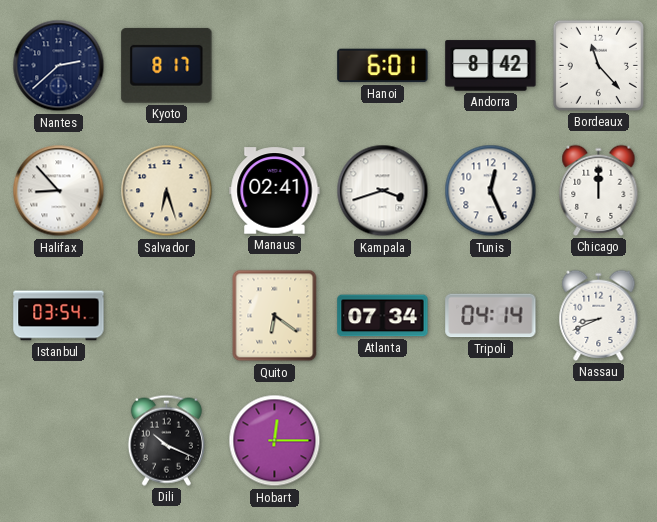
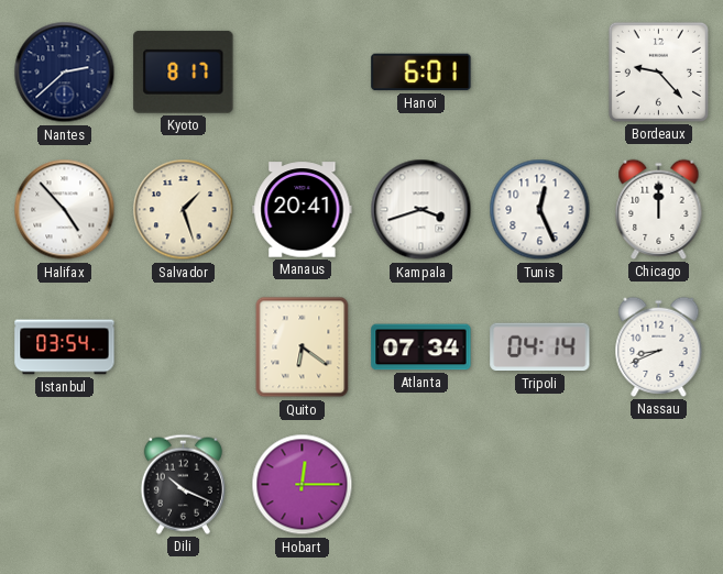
Andorra: 8:42 -> none
Bordeaux: 11:23 -> 9:23
Halifax: 8:53 -> 4:53
Salvador: 6:27 -> 1:27
Manaus: 02:41 -> 20:41
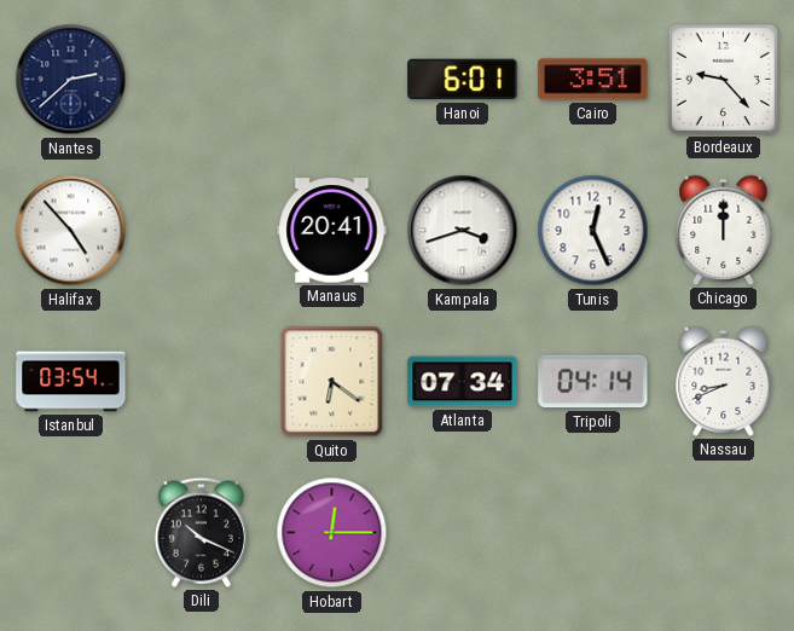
Kyoto: 8:17 -> none
Cairo: none -> 3:51
Salvador: 1:27 -> none
